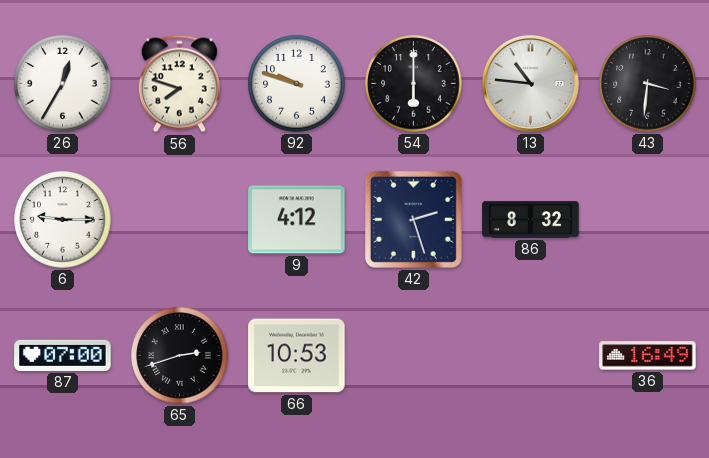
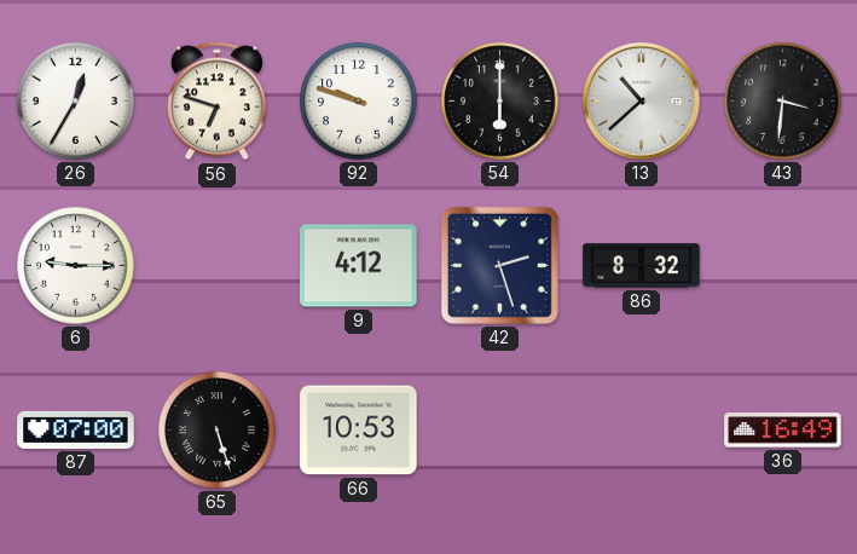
56: 7:48 -> 6:48
13: 10:46 -> 10:38
65: 2:42 -> 5:27
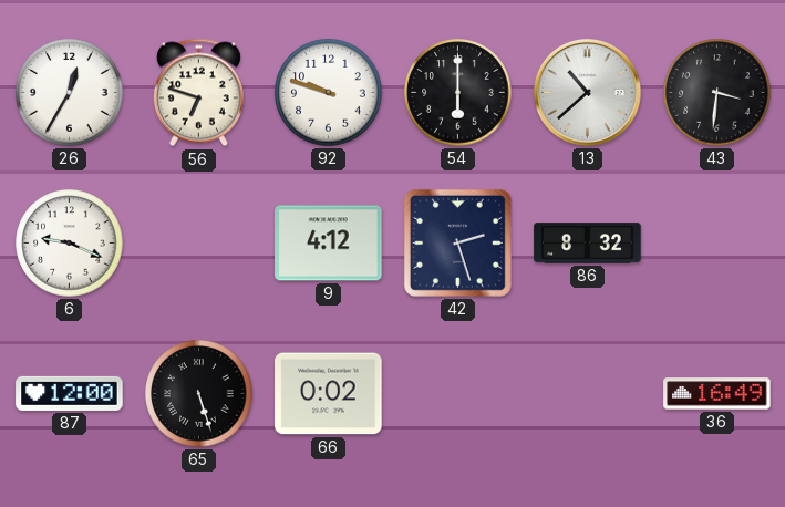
6: 9:15 -> 9:19
87: 07:00 -> 12:00
66: 10:53 -> 0:02
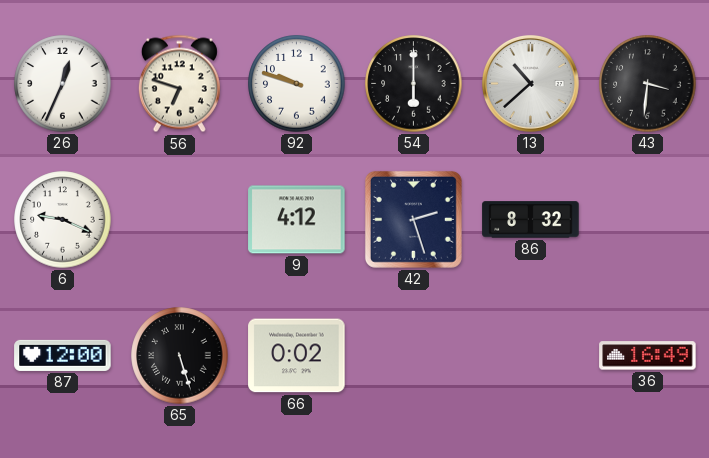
26: 12:35 -> 12:34
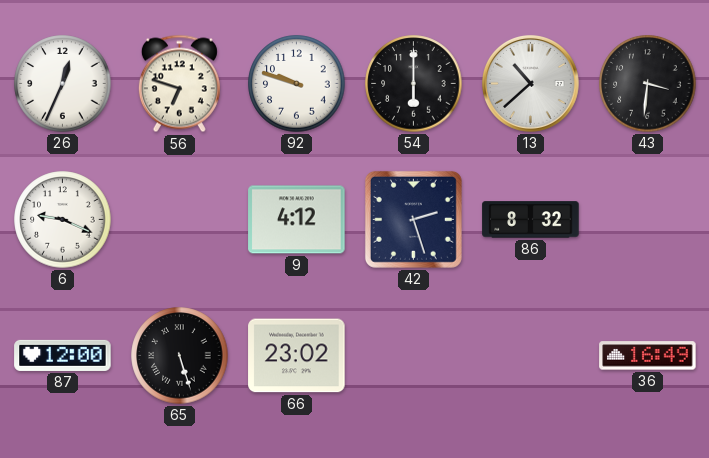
66: 0:02 -> 23:02
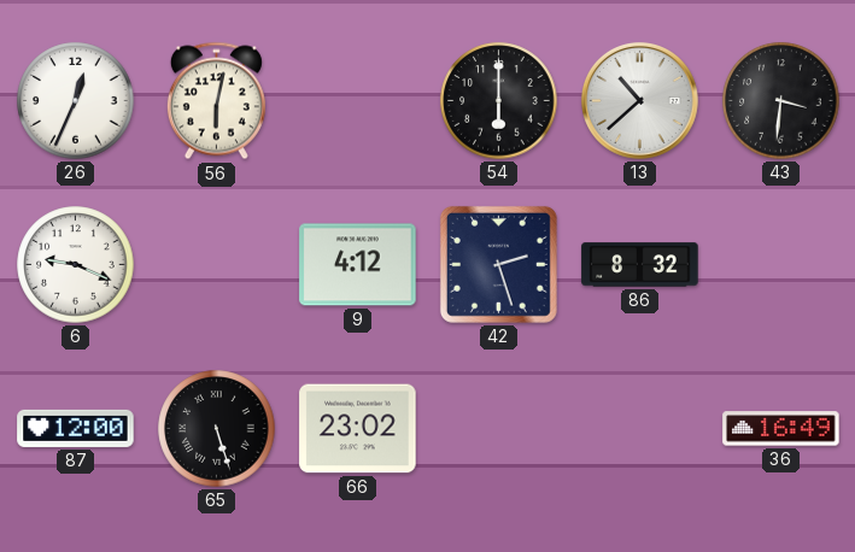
56: 6:48 -> 6:02
92: 9:48 -> none
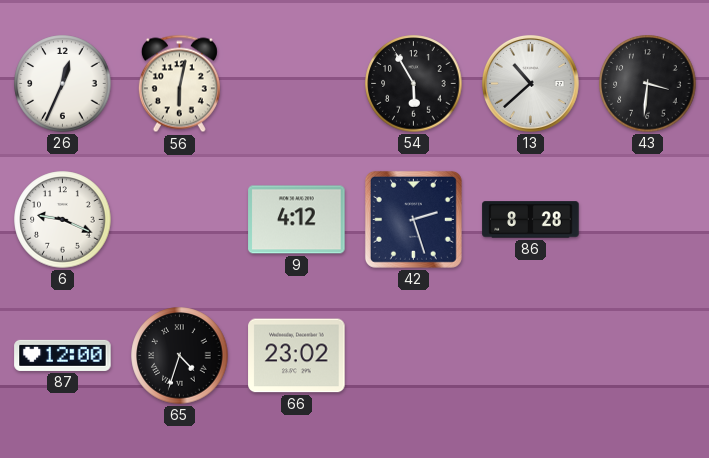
54: 6:00 -> 5:55
86: 8:32 -> 8:28
65: 5:27 -> 4:33
36: 16:49 -> none
